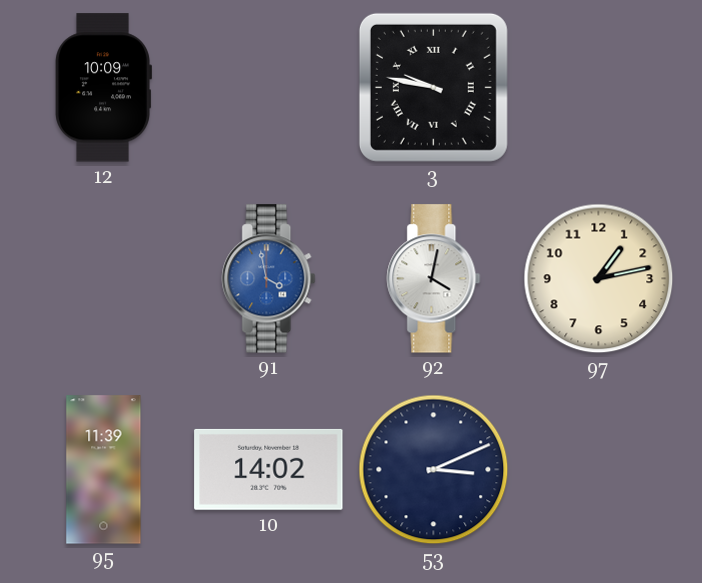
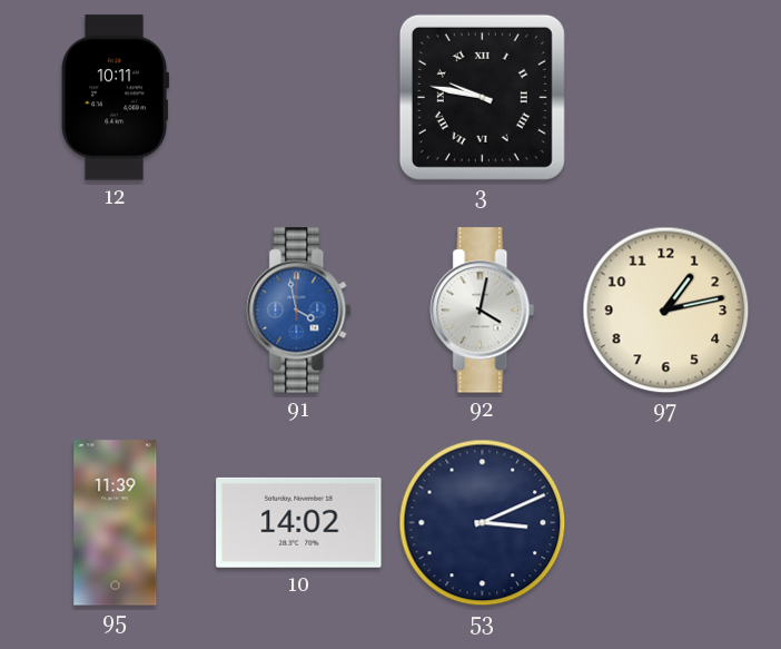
12: 10:09 -> 10:11
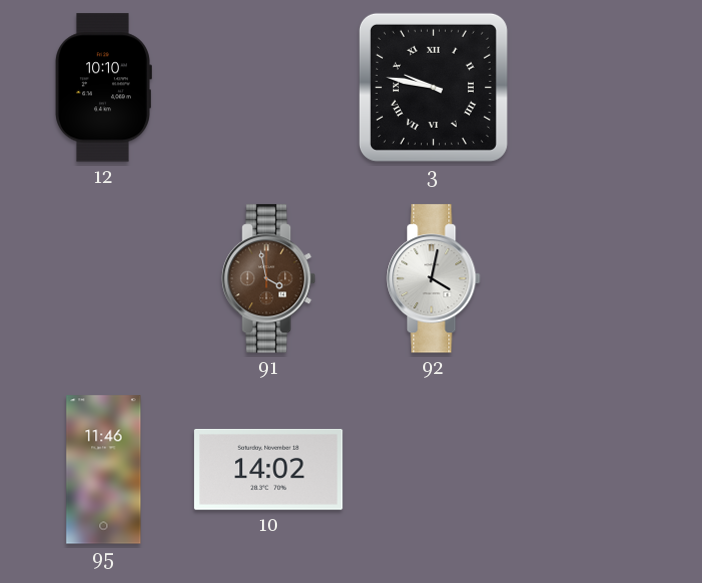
12: 10:11 -> 10:10
91 dial: blue -> brown
97: 1:13 -> none
95: 11:39 -> 11:46
53: 3:11 -> none
